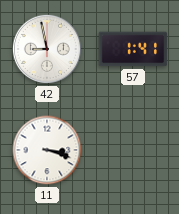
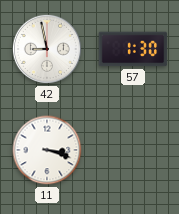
57: 1:41 -> 1:30
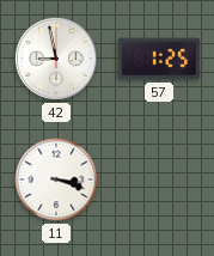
57: 1:30 -> 1:25
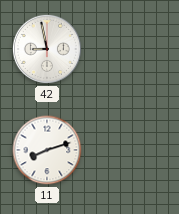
57: 1:25 -> none
11: 3:18 -> 8:12
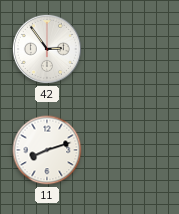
42: 8:58 -> 2:54
